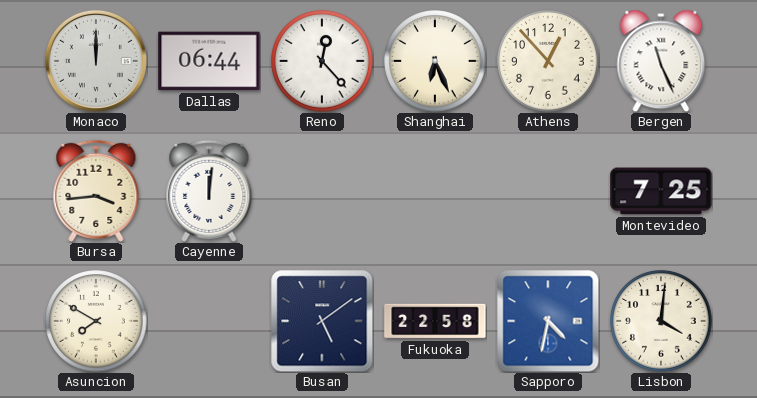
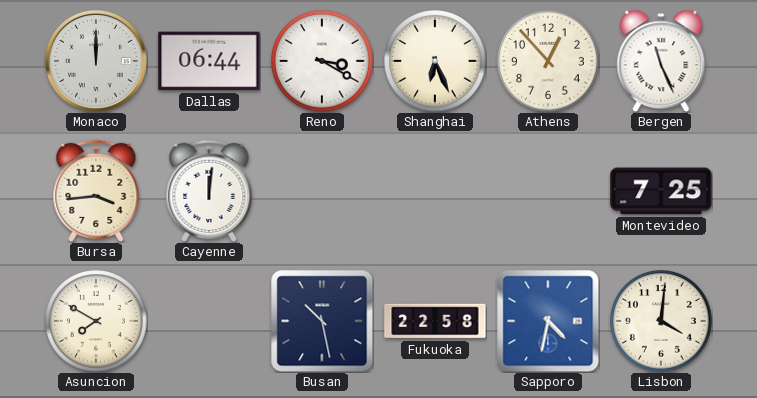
Reno: 12:23 -> 3:20
Busan: 5:09 -> 10:28
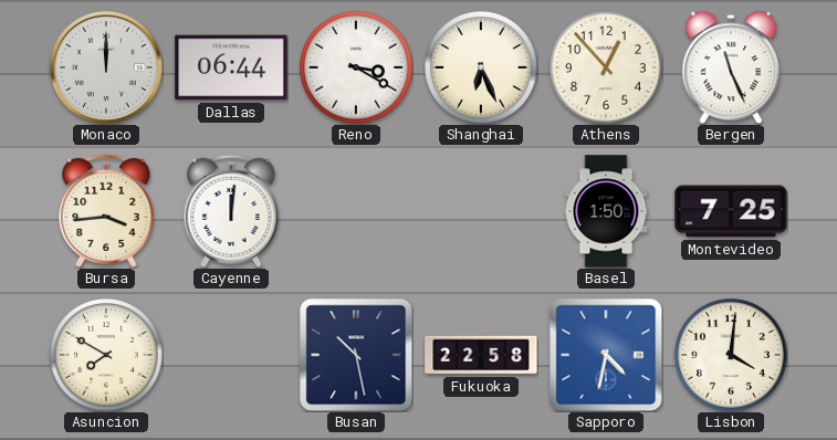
Basel: none -> 1:50
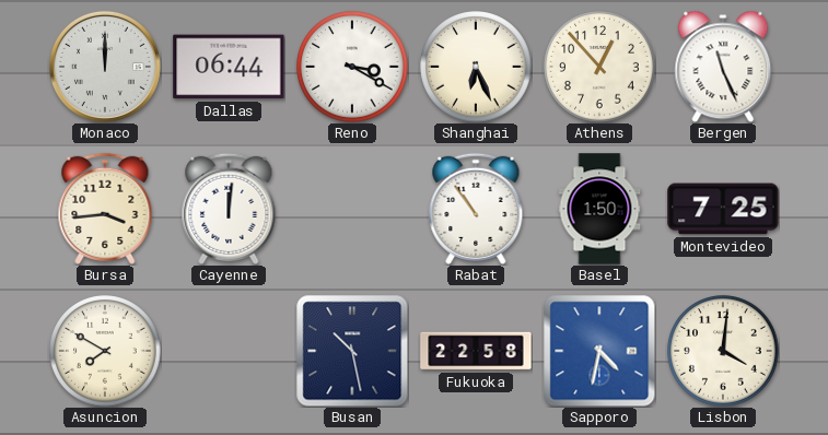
Rabat: none -> 10:54
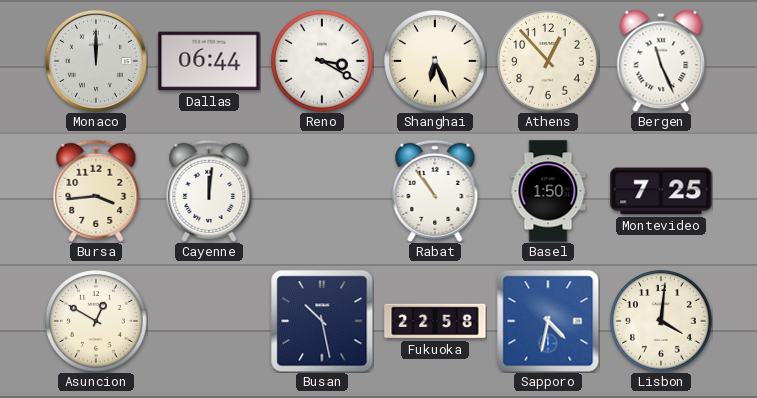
Asuncion: 7:50 -> 12:50
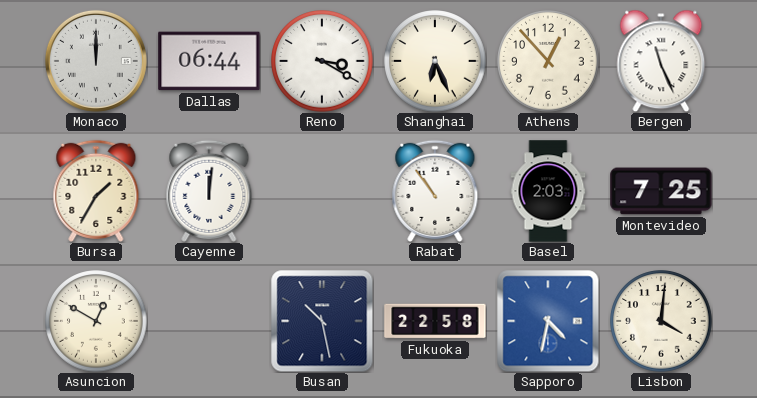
Bursa: 3:44 -> 1:35
Basel: 1:50 -> 2:03
